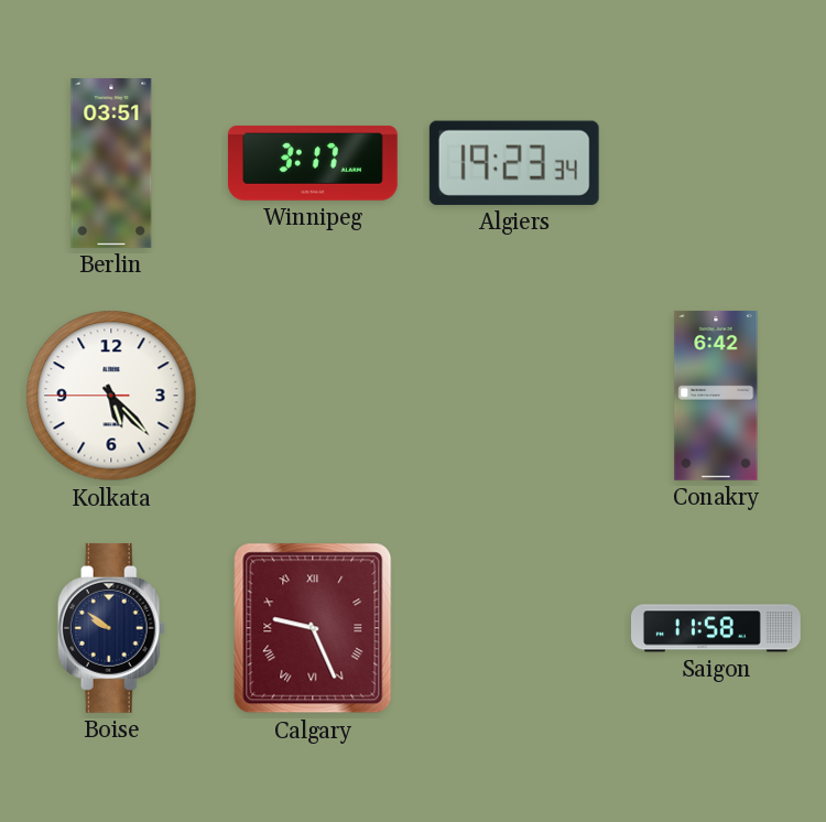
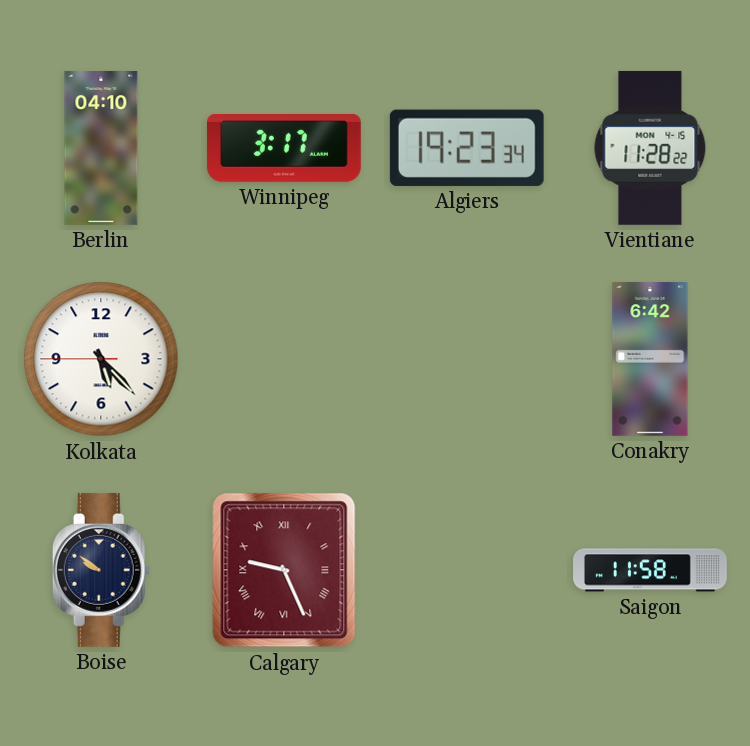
Berlin: 03:51 -> 04:10
Vientiane: none -> 11:28
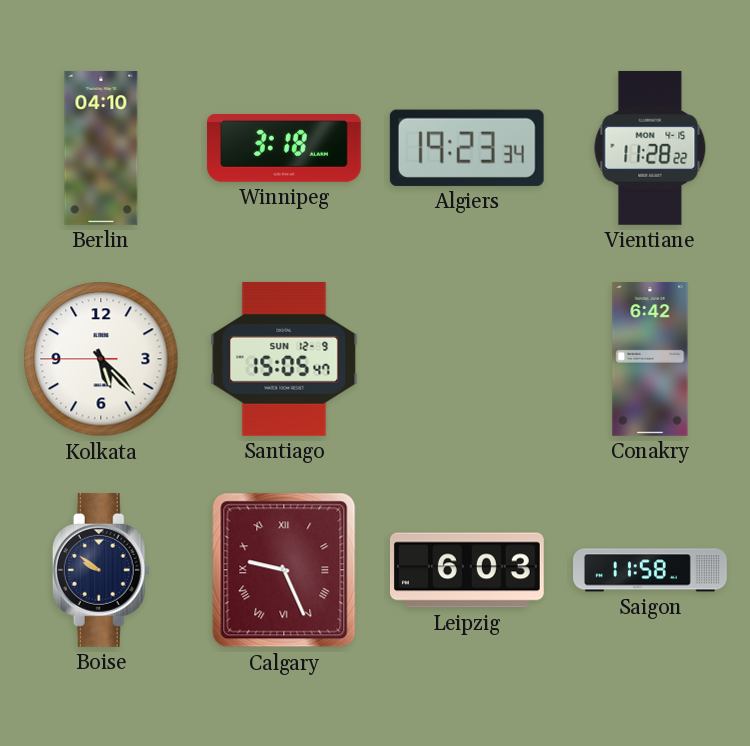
Winnipeg: 3:17 -> 3:18
Santiago: none -> 15:05
Leipzig: none -> 6:03
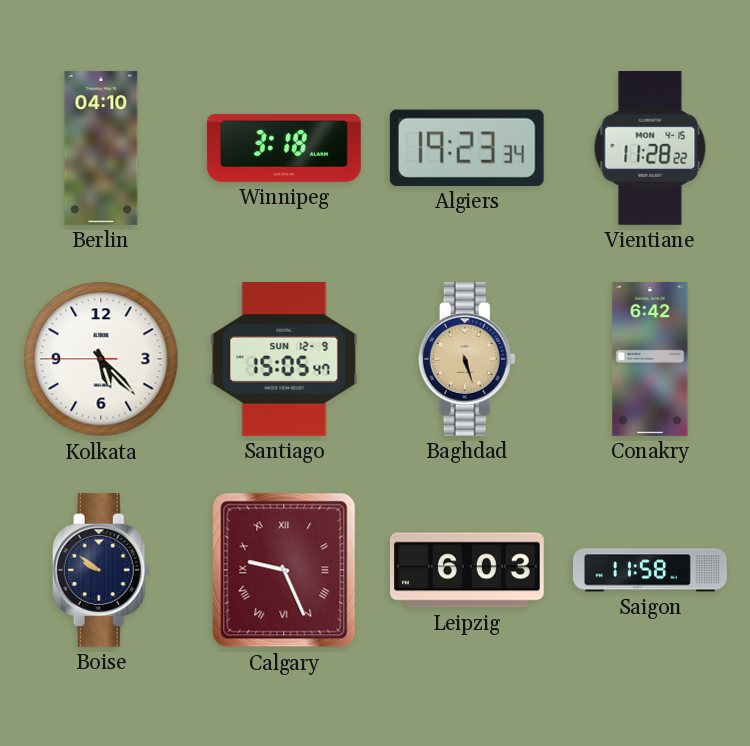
Baghdad: none -> 5:27
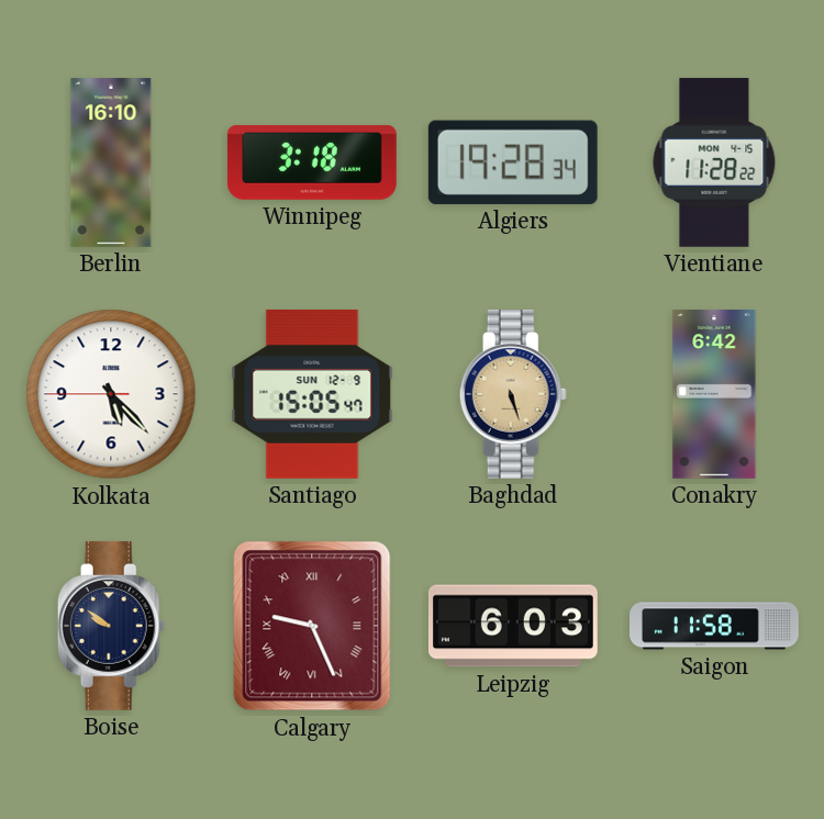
Berlin: 04:10 -> 16:10
Algiers: 19:23 -> 19:28
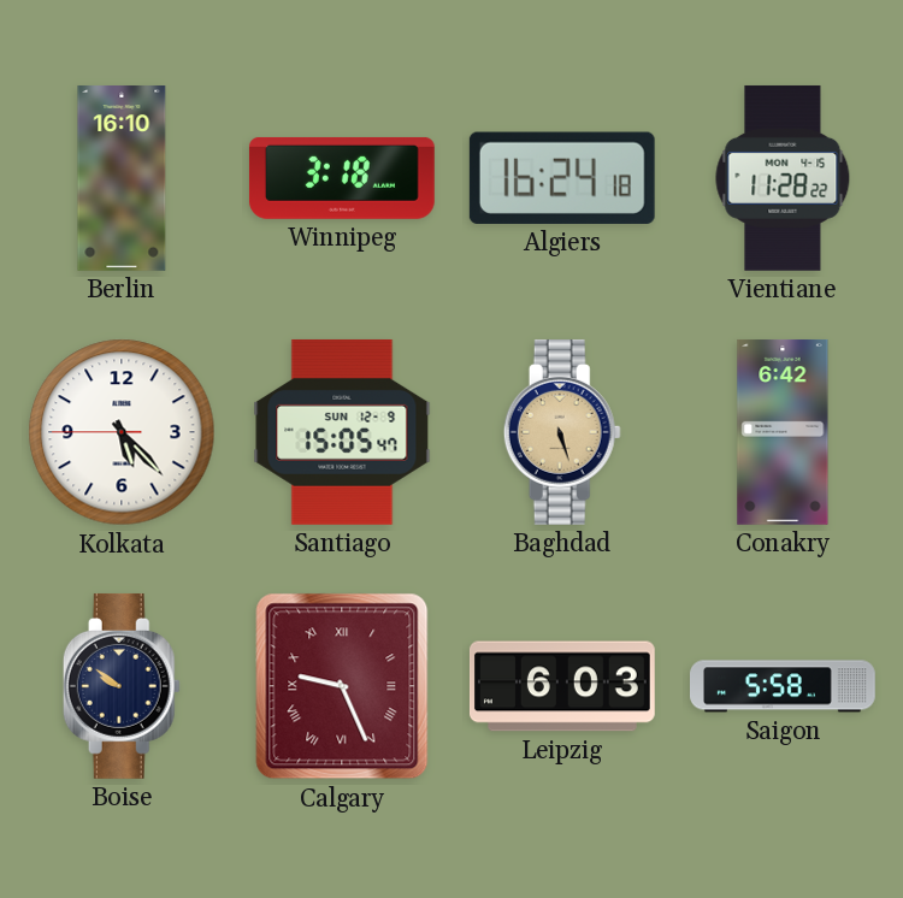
Algiers: 19:28 -> 16:24
Saigon: 11:58 -> 5:58
